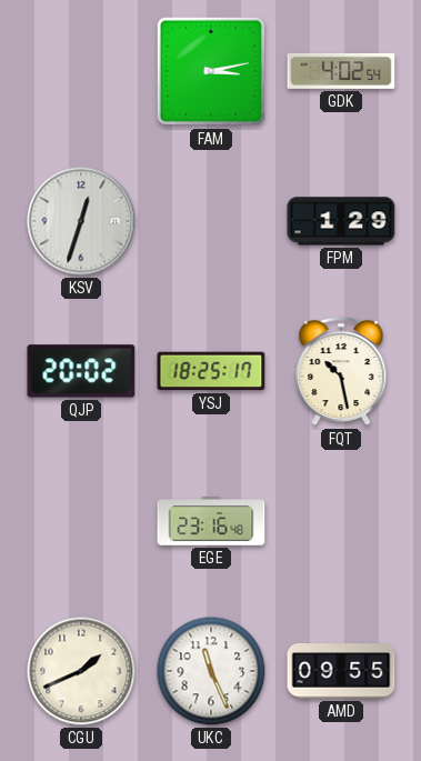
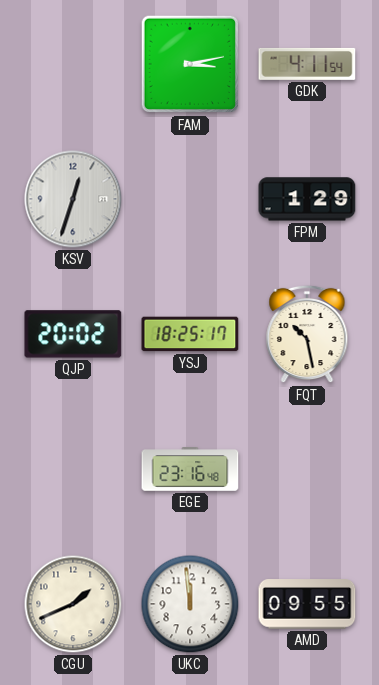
GDK: 4:02 -> 4:11
UKC: 11:26 -> 11:59
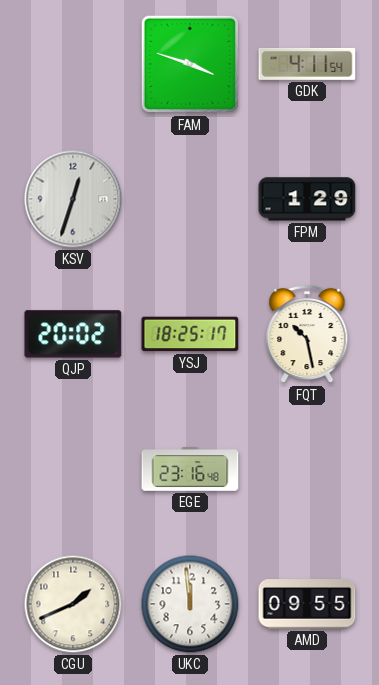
FAM: 3:13 -> 3:48
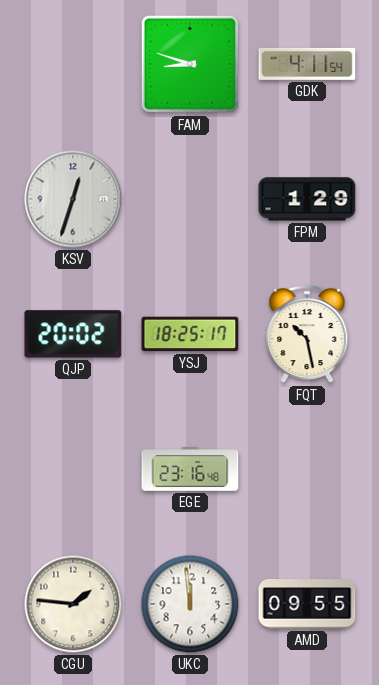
FAM: 3:48 -> 8:48
CGU: 1:41 -> 1:46
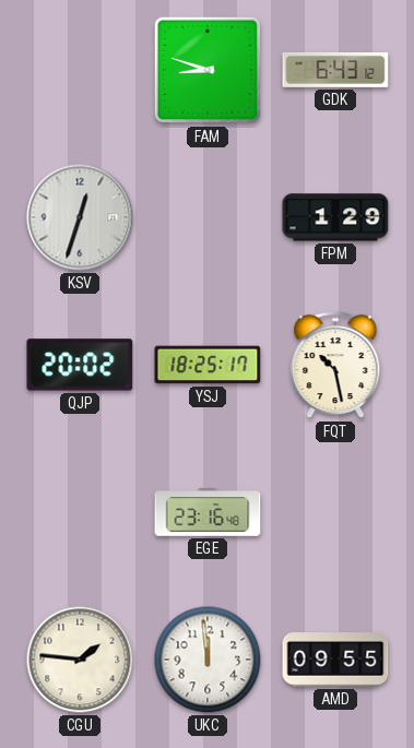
GDK: 4:11 -> 6:43
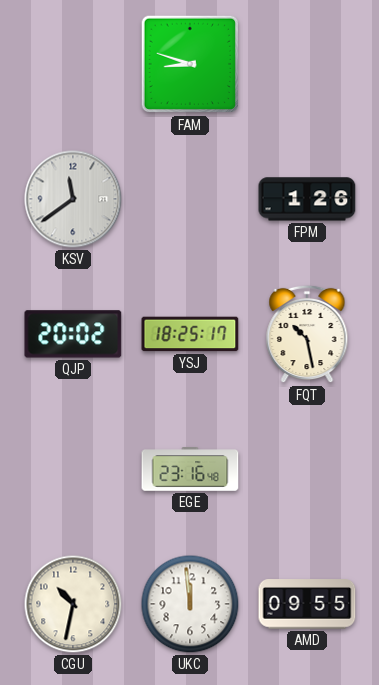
GDK: 6:43 -> none
KSV: 12:33 -> 11:39
FPM: 1:29 -> 1:26
CGU: 1:46 -> 10:32
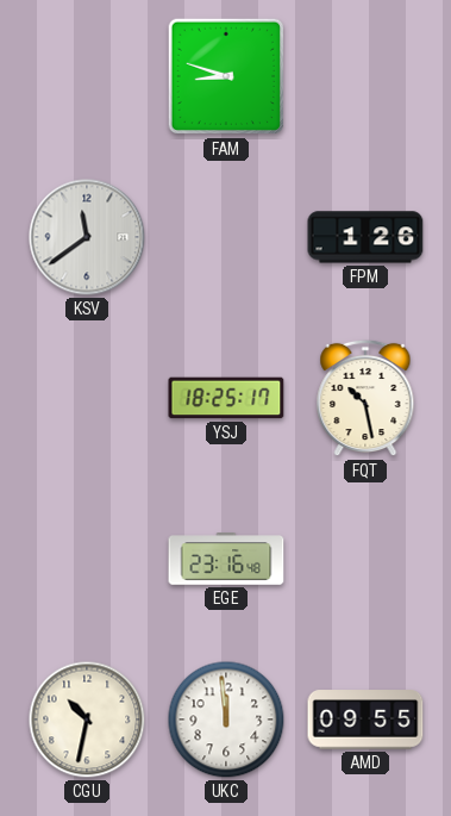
QJP: 20:02 -> none
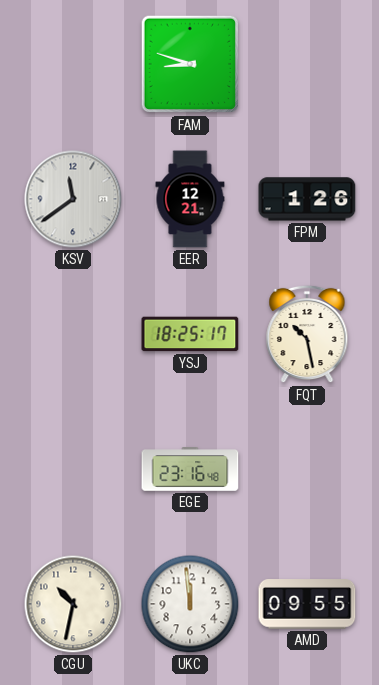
EER: none -> 12:21
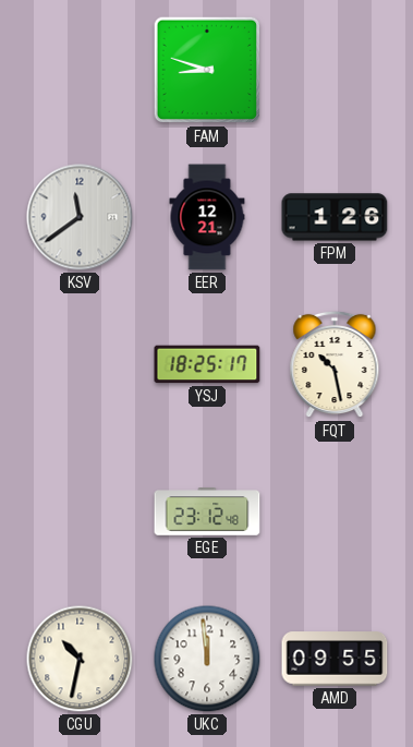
EGE: 23:16 -> 23:12
